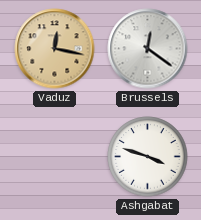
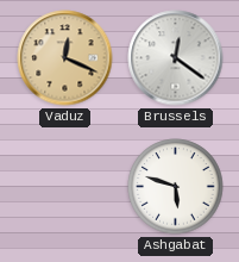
Vaduz: 12:17 -> 12:19
Ashgabat: 3:48 -> 5:48
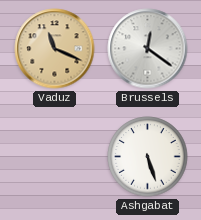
Vaduz: 12:19 -> 11:19
Ashgabat: 5:48 -> 5:27
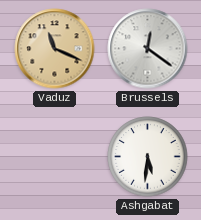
Ashgabat: 5:27 -> 5:31
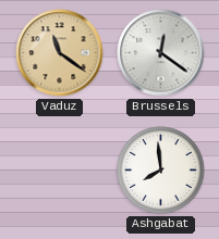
Vaduz: 11:19 -> 11:21
Ashgabat: 5:31 -> 7:59
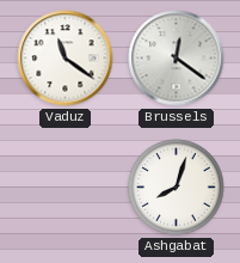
Vaduz dial: champagne -> white
Ashgabat: 7:59 -> 8:03
